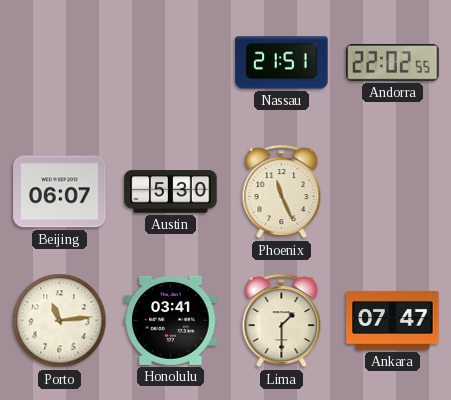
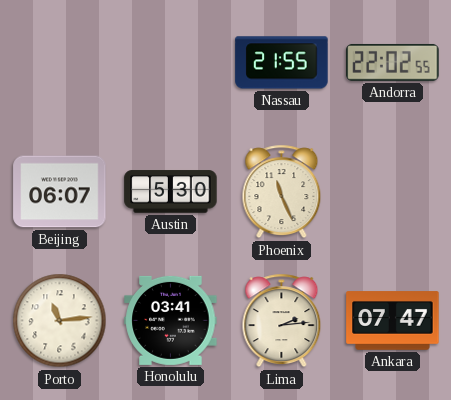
Nassau: 21:51 -> 21:55
Lima: 1:30 -> 2:14
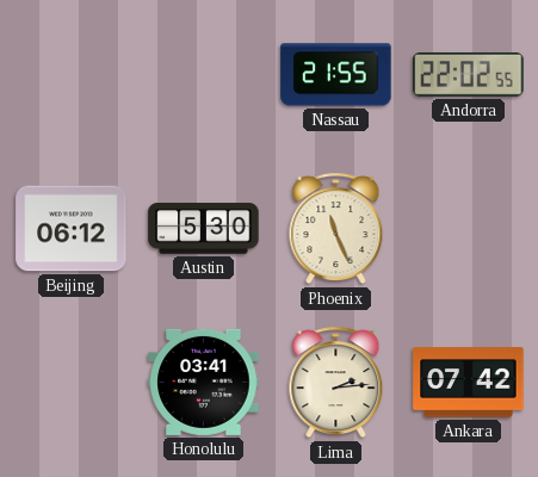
Beijing: 06:07 -> 06:12
Porto: 11:14 -> none
Ankara: 07:47 -> 07:42
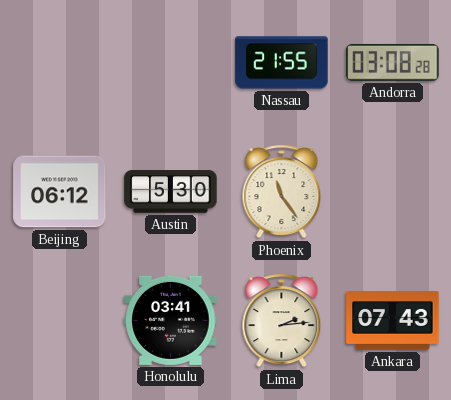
Andorra: 22:02 -> 03:08
Phoenix: 11:26 -> 11:24
Ankara: 07:42 -> 07:43
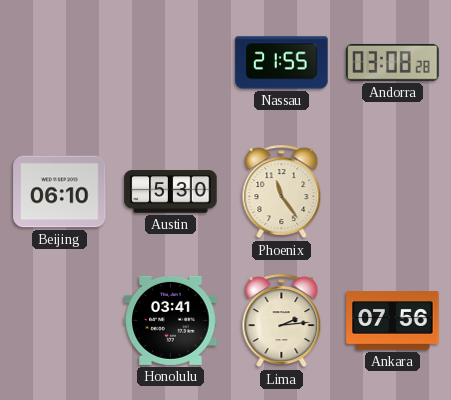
Beijing: 06:12 -> 06:10
Ankara: 07:43 -> 07:56
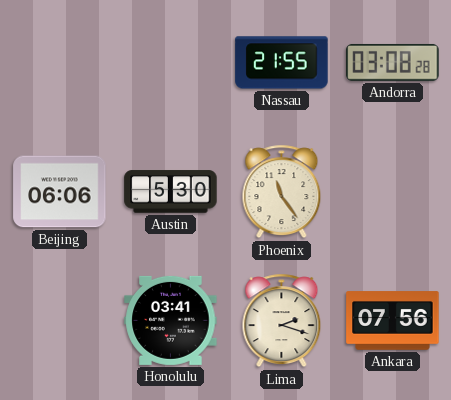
Beijing: 06:10 -> 06:06
Lima: 2:14 -> 2:18
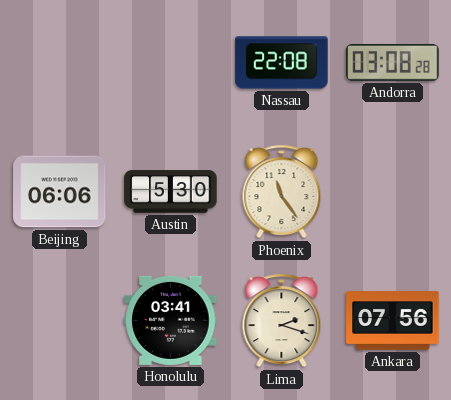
Nassau: 21:55 -> 22:08
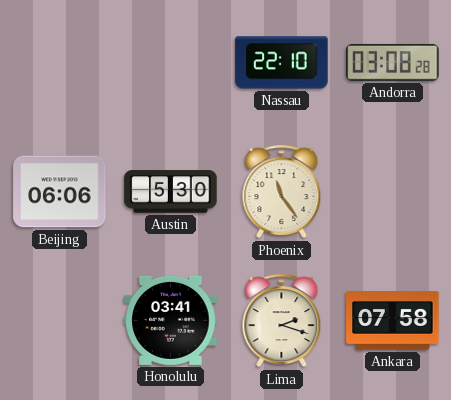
Nassau: 22:08 -> 22:10
Ankara: 07:56 -> 07:58
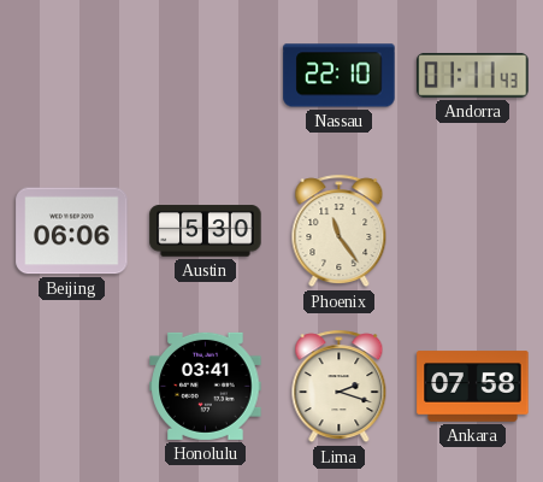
Andorra: 03:08 -> 01:11
